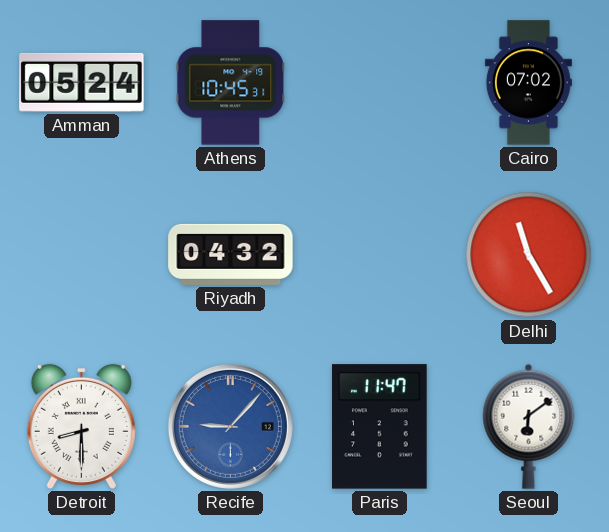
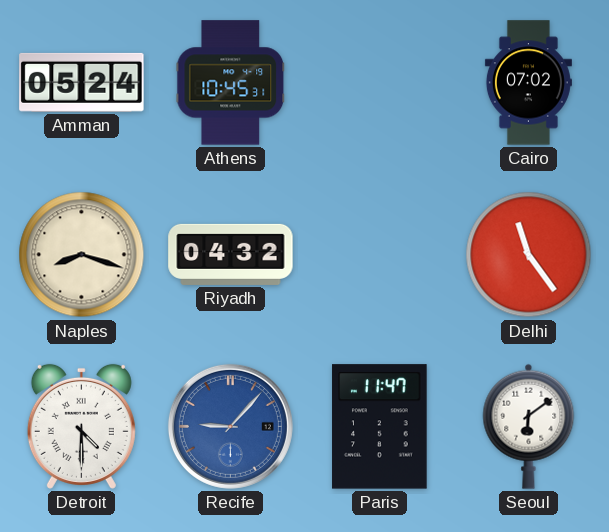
Naples: none -> 8:18
Delhi: 11:25 -> 11:24
Detroit: 8:30 -> 4:30
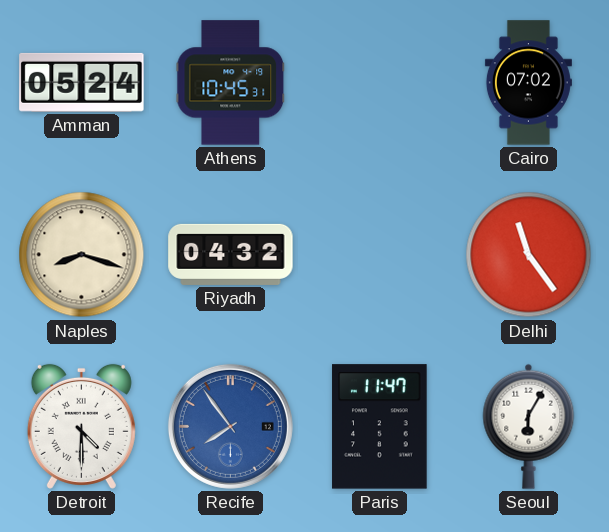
Recife: 9:07 -> 7:54
Seoul: 6:09 -> 6:05
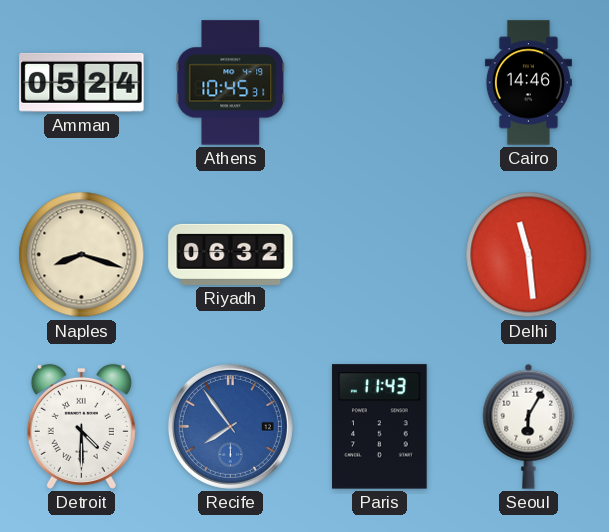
Cairo: 07:02 -> 14:46
Riyadh: 04:32 -> 06:32
Delhi: 11:24 -> 11:29
Paris: 11:47 -> 11:43
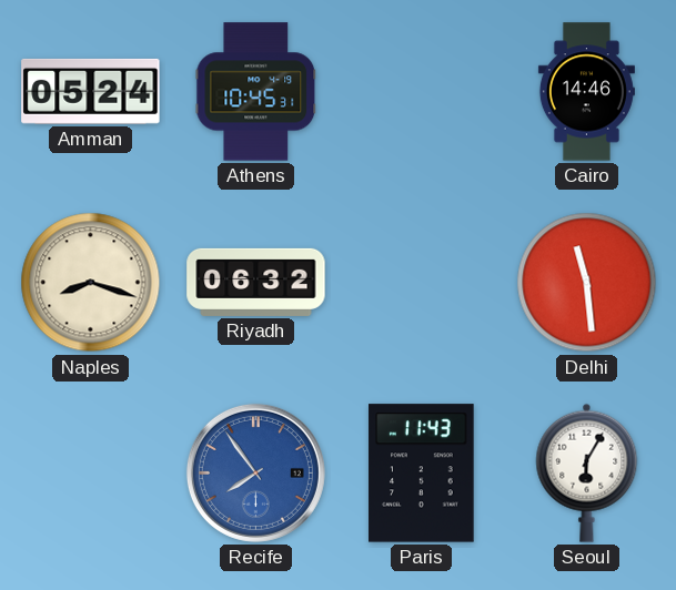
Detroit: 4:30 -> none
